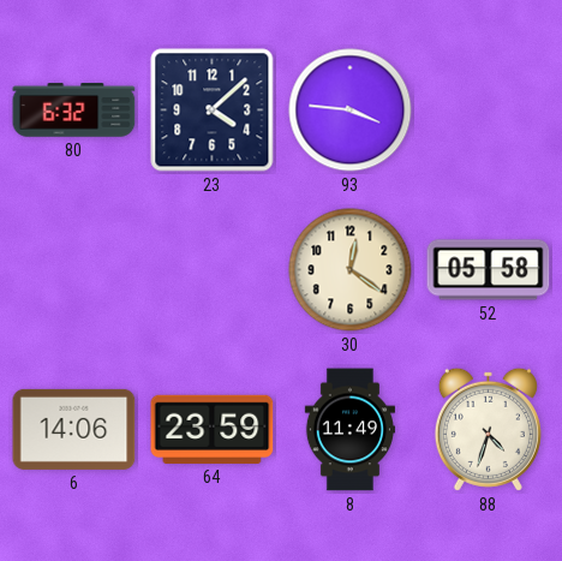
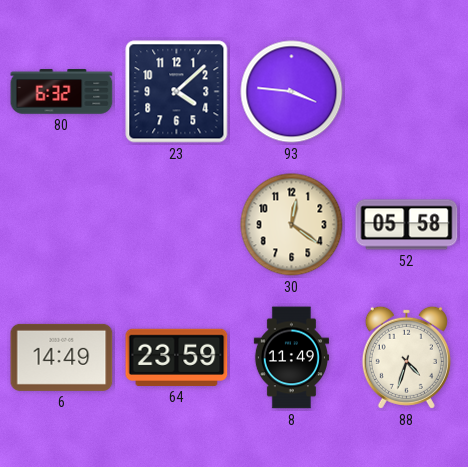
6: 14:06 -> 14:49
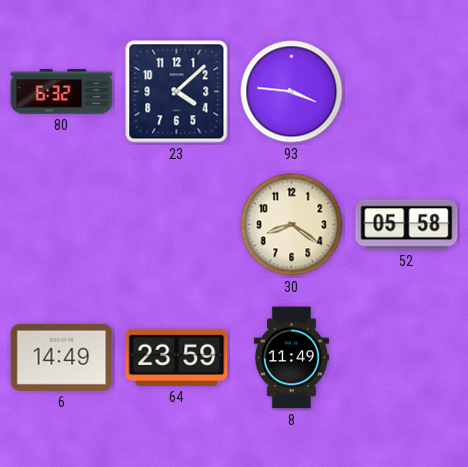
30: 12:21 -> 8:21
88: 4:33 -> none
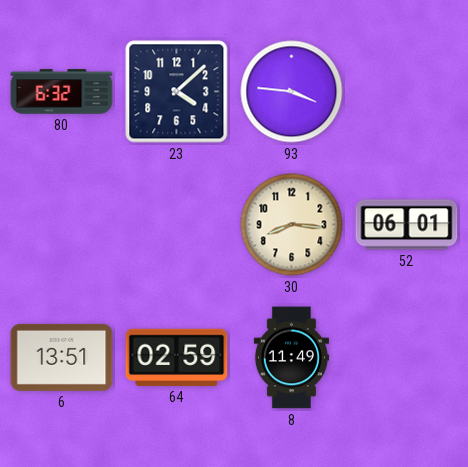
30: 8:21 -> 8:16
52: 05:58 -> 06:01
6: 14:49 -> 13:51
64: 23:59 -> 02:59
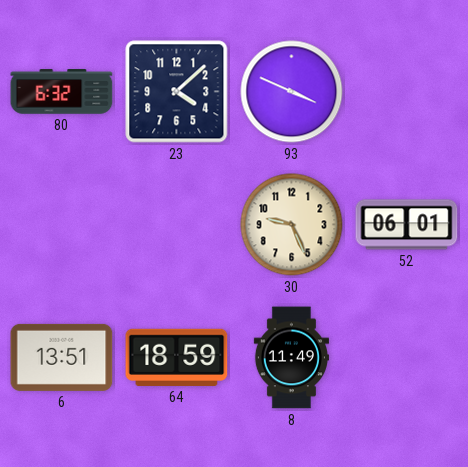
93: 3:46 -> 3:49
30: 8:16 -> 9:26
64: 02:59 -> 18:59
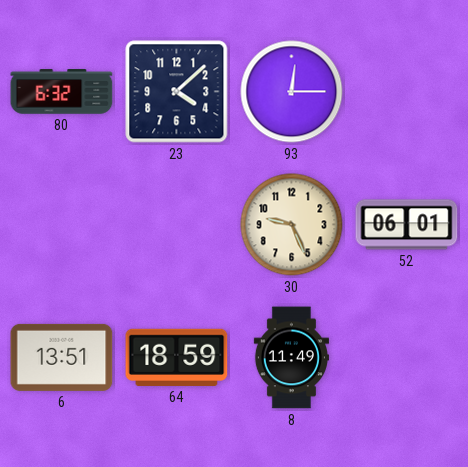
93: 3:49 -> 12:15
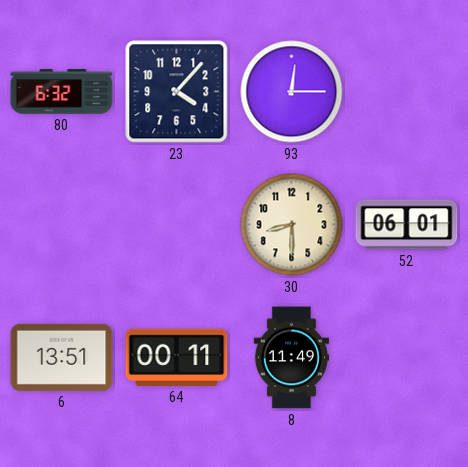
23: 4:08 -> 4:07
30: 9:26 -> 8:30
64: 18:59 -> 00:11
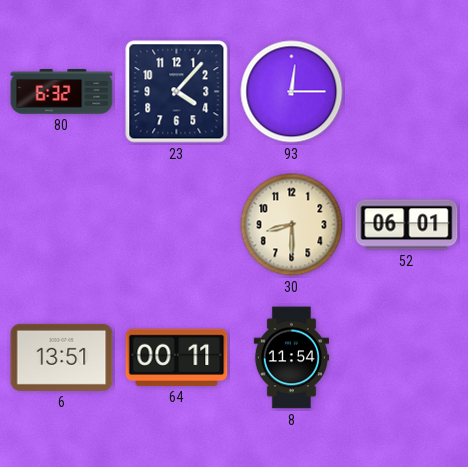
8: 11:49 -> 11:54
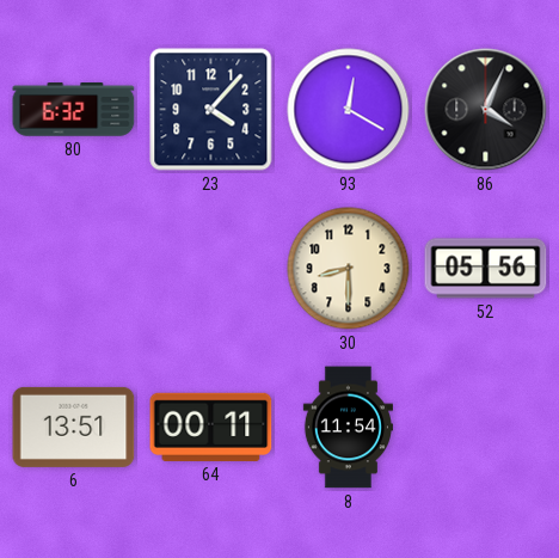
93: 12:15 -> 12:20
86: none -> 4:04
52: 06:01 -> 05:56
